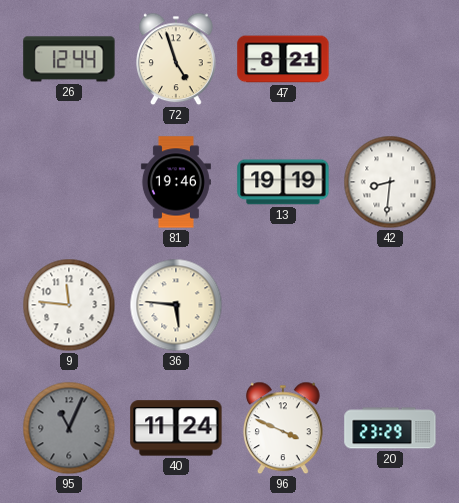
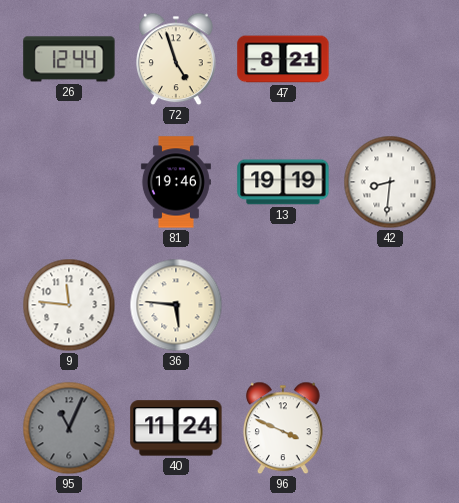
20: 23:29 -> none
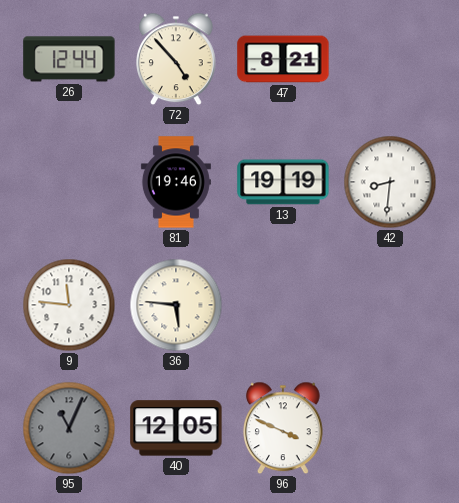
72: 4:57 -> 4:53
40: 11:24 -> 12:05
